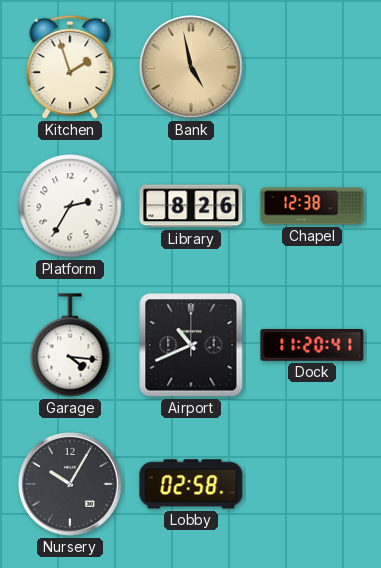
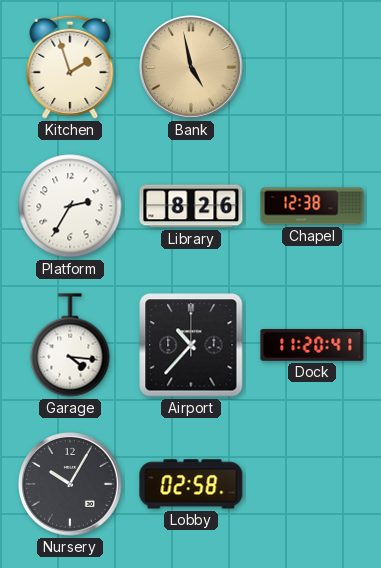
Airport: 10:41 -> 10:37
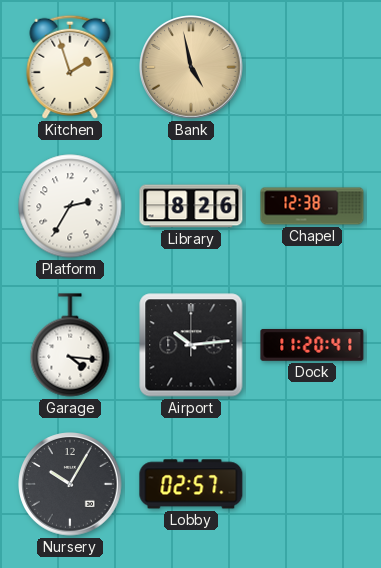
Airport: 10:37 -> 10:14
Lobby: 02:58 -> 02:57
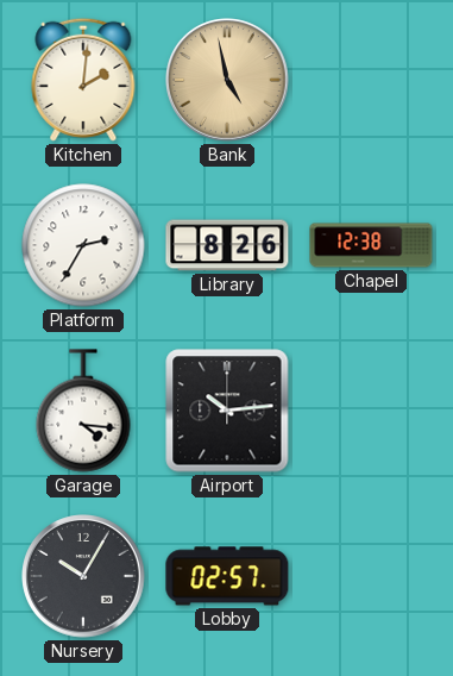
Kitchen: 1:57 -> 2:01
Dock: 11:20 -> none
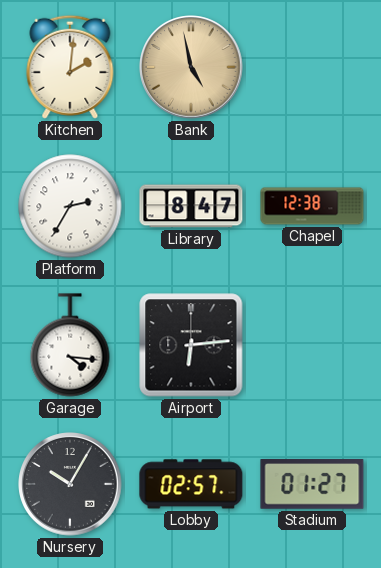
Library: 8:26 -> 8:47
Airport: 10:14 -> 6:14
Stadium: none -> 01:27
